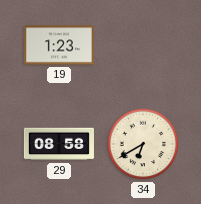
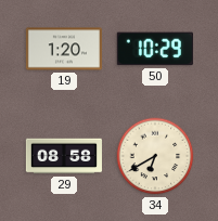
19: 1:23 -> 1:20
50: none -> 10:29
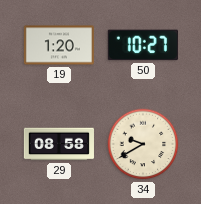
50: 10:29 -> 10:27
34: 6:40 -> 9:40
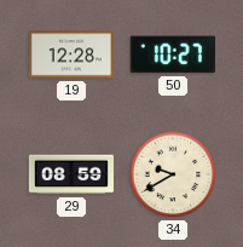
19: 1:20 -> 12:28
29: 08:58 -> 08:59
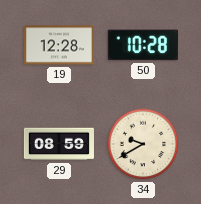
50: 10:27 -> 10:28
